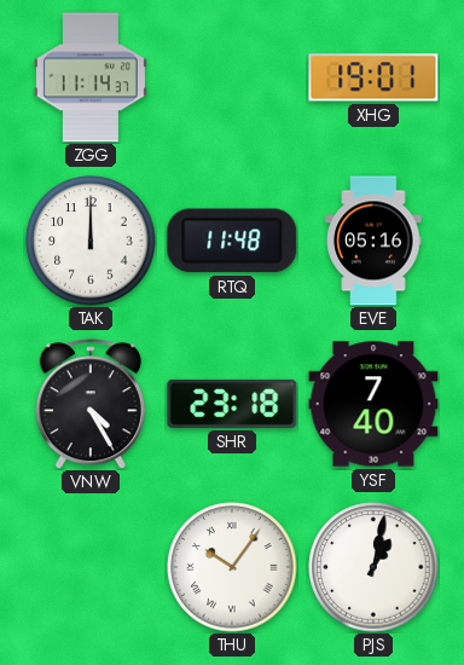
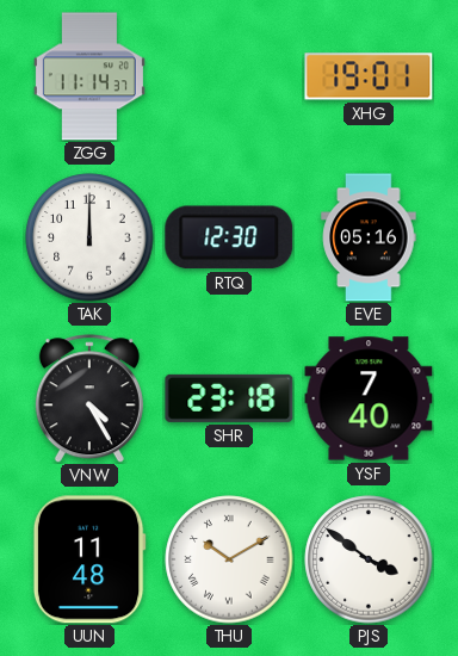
RTQ: 11:48 -> 12:30
UUN: none -> 11:48
THU: 10:06 -> 10:10
PJS: 1:02 -> 3:51
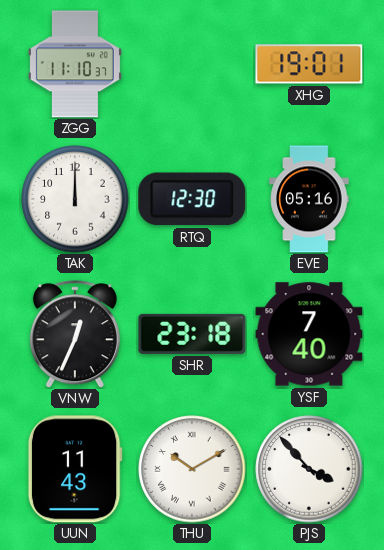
ZGG: 11:14 -> 11:10
VNW: 4:25 -> 12:34
UUN: 11:48 -> 11:43
PJS: 3:51 -> 3:53
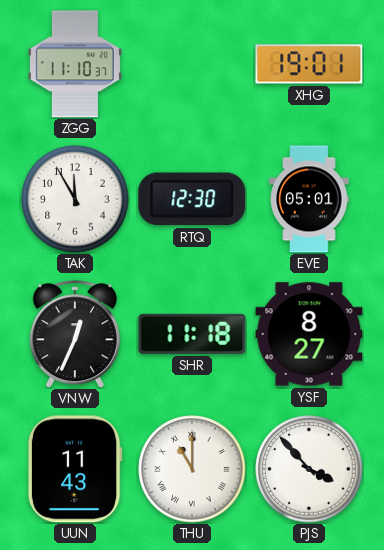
TAK: 12:00 -> 11:55
EVE: 05:16 -> 05:01
SHR: 23:18 -> 11:18
YSF: 7:40 -> 8:27
THU: 10:10 -> 11:00
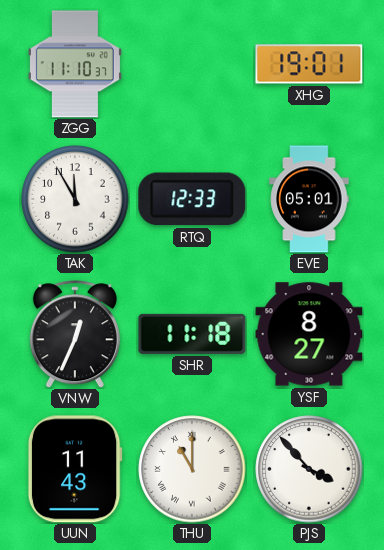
RTQ: 12:30 -> 12:33
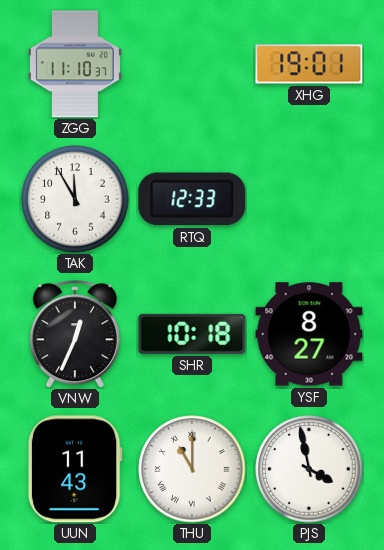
EVE: 05:01 -> none
SHR: 11:18 -> 10:18
PJS: 3:53 -> 3:58
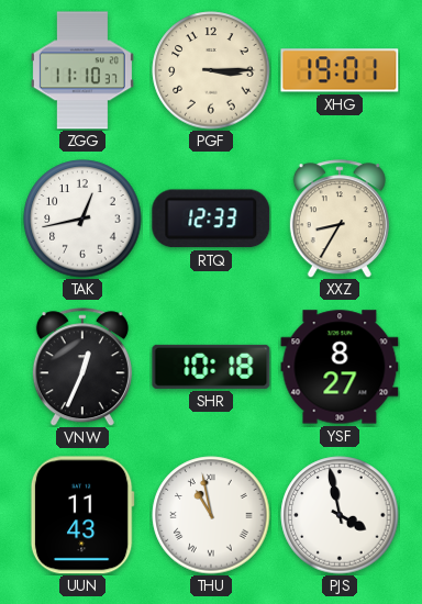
PGF: none -> 3:15
TAK: 11:55 -> 12:43
XXZ: none -> 8:35
THU: 11:00 -> 10:58
